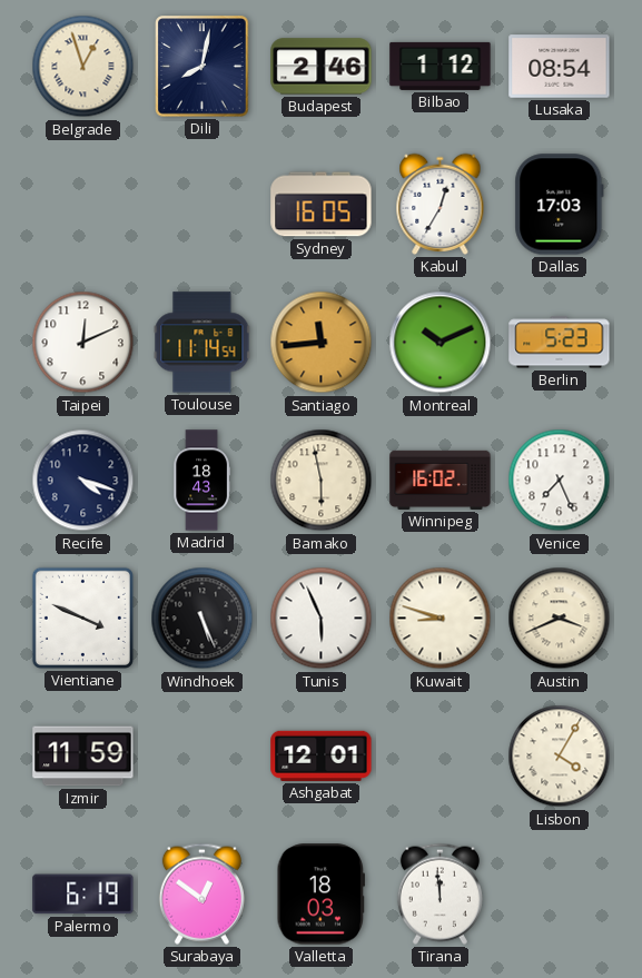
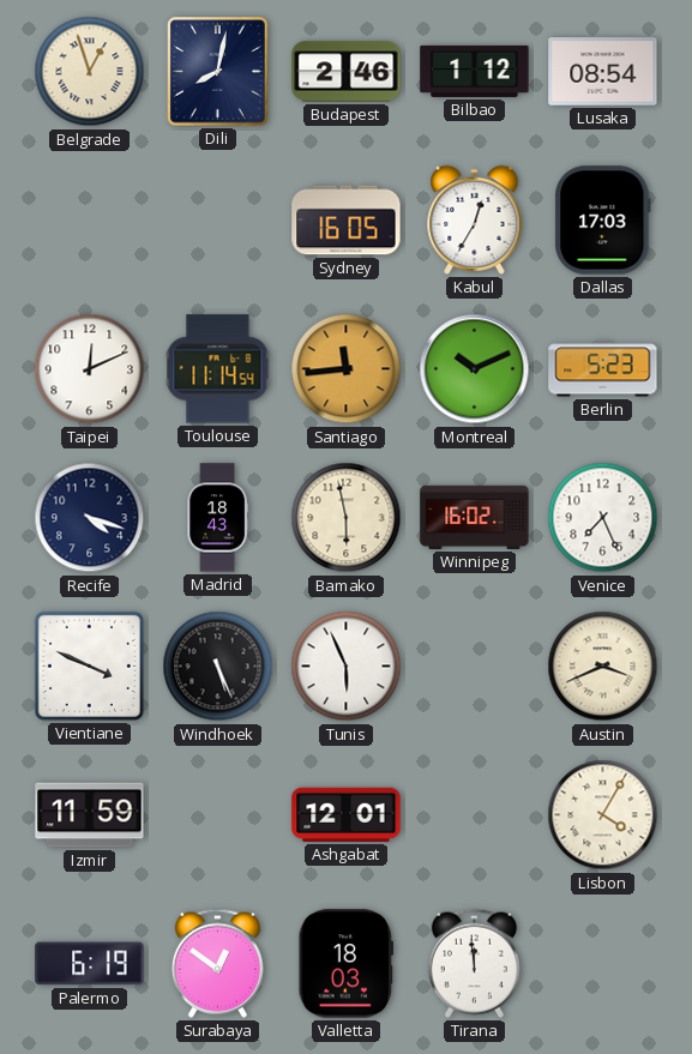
Kuwait: 8:48 -> none
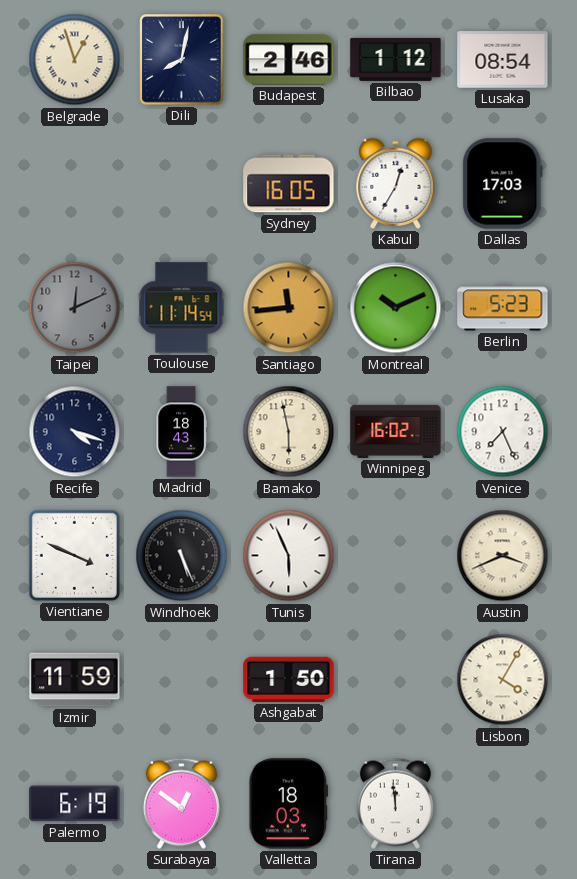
Taipei dial: white -> grey
Ashgabat: 12:01 -> 1:50
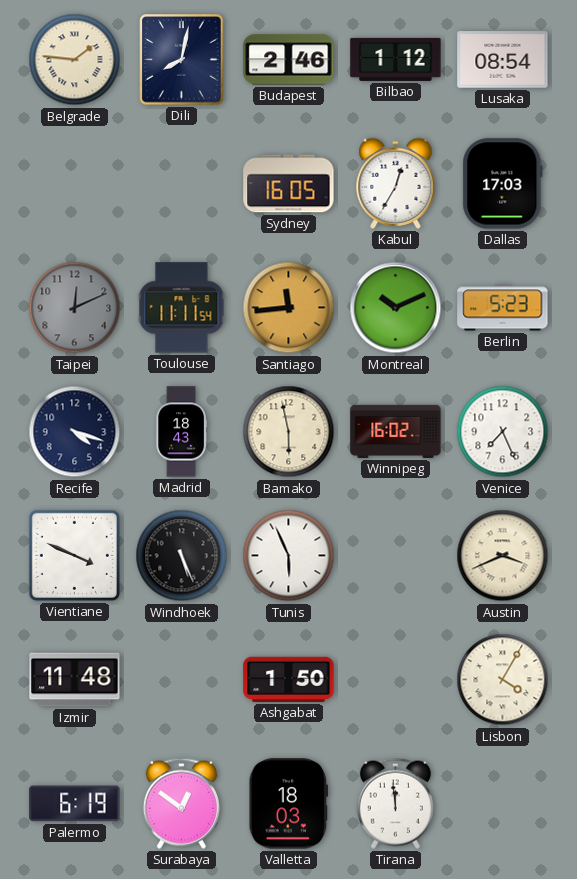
Belgrade: 12:57 -> 1:46
Toulouse: 11:14 -> 11:11
Izmir: 11:59 -> 11:48
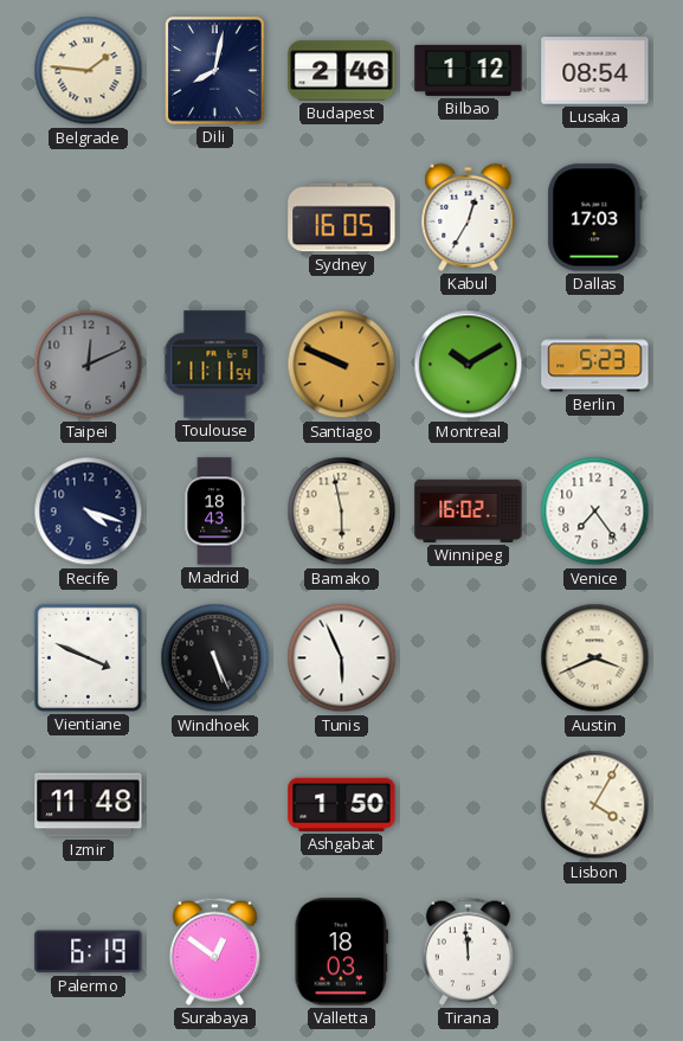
Santiago: 11:44 -> 9:49
Montreal: 10:11 -> 10:10
Venice: 7:26 -> 7:24
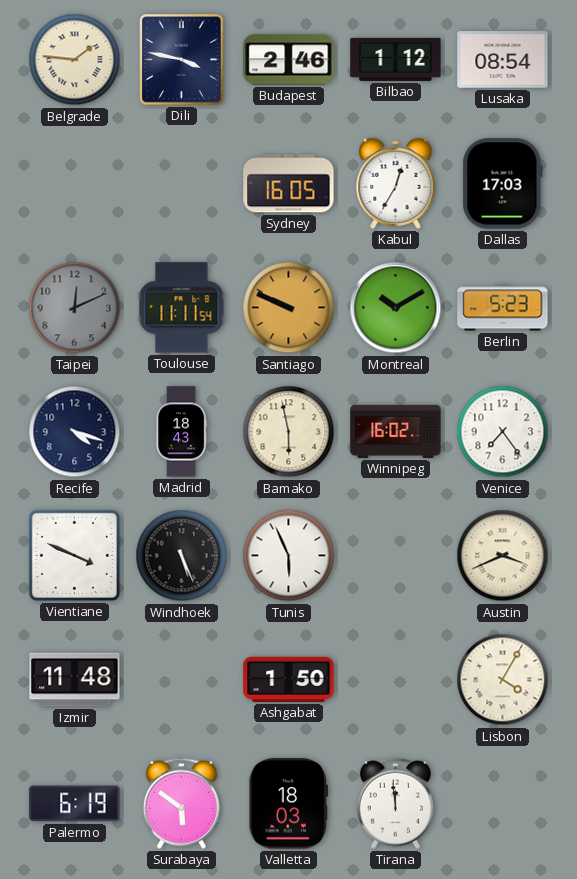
Dili: 8:02 -> 3:47
Surabaya: 12:51 -> 5:51
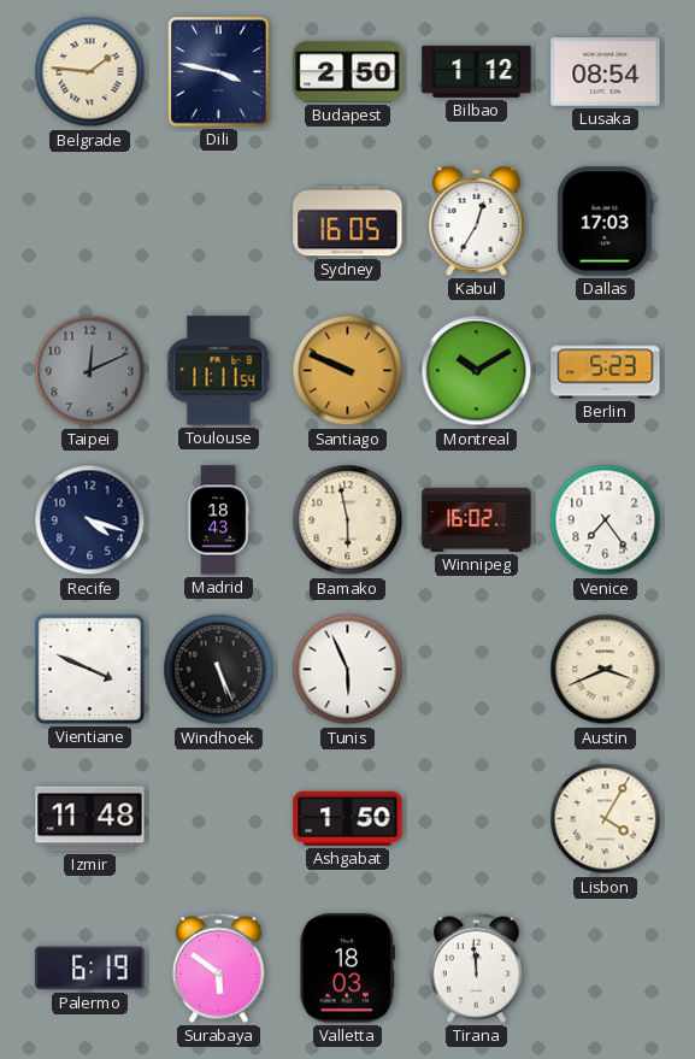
Budapest: 2:46 -> 2:50
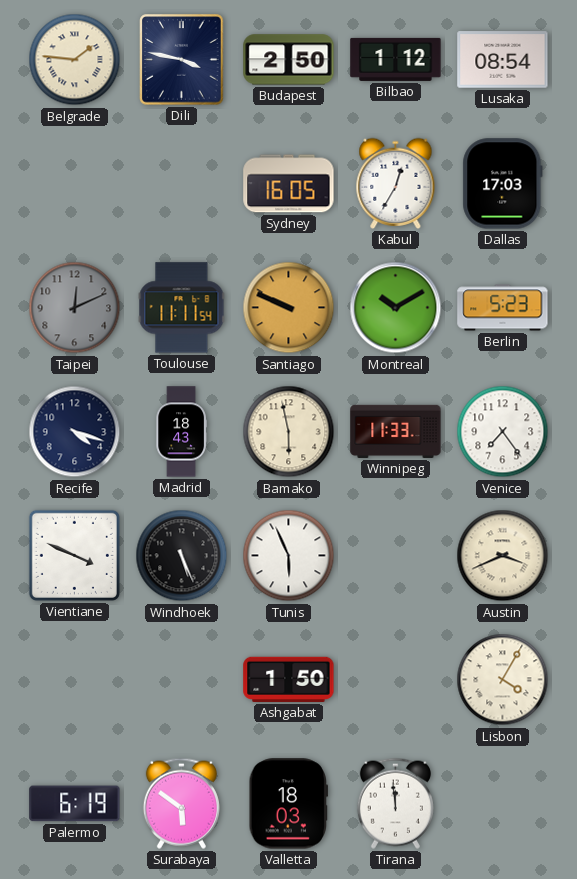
Winnipeg: 16:02 -> 11:33
Izmir: 11:48 -> none
